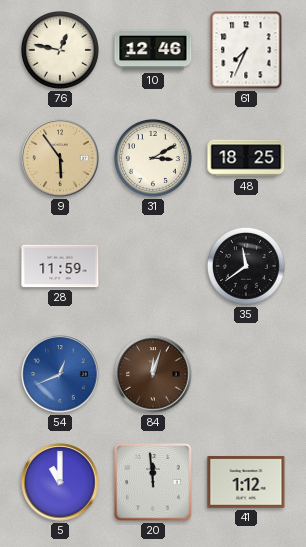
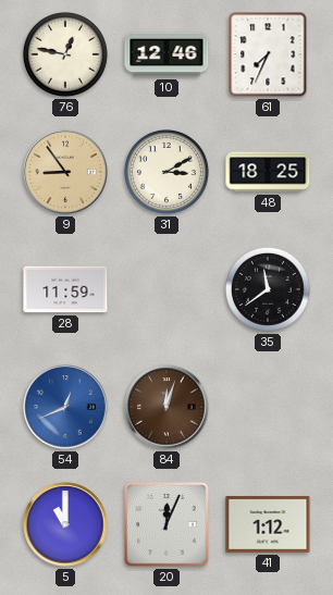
9: 5:54 -> 8:54
20: 11:59 -> 12:04
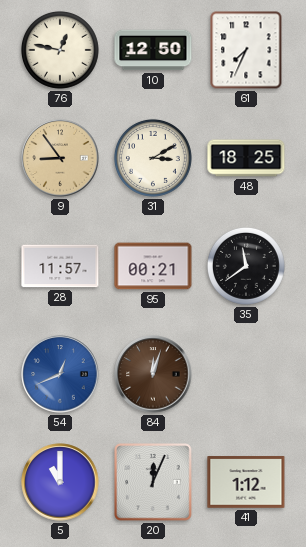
10: 12:46 -> 12:50
28: 11:59 -> 11:57
95: none -> 00:21
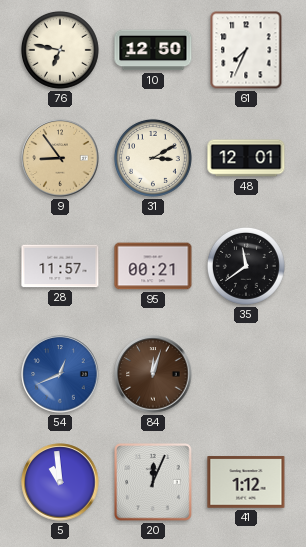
76: 12:47 -> 6:47
48: 18:25 -> 12:01
5: 11:00 -> 10:59
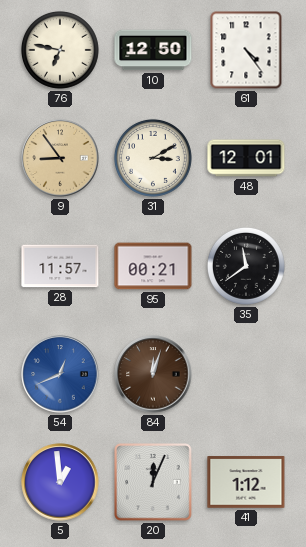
61: 7:34 -> 4:24
5: 10:59 -> 12:59
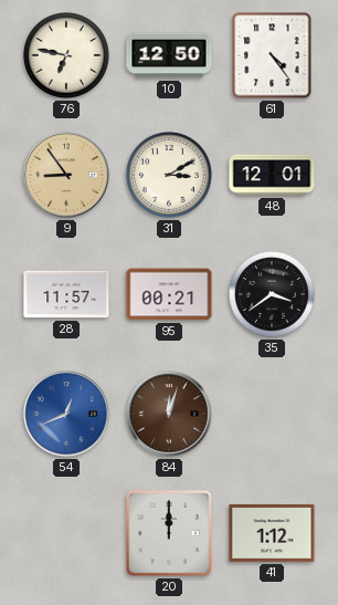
35: 11:39 -> 3:39
5: 12:59 -> none
20: 12:04 -> 12:00
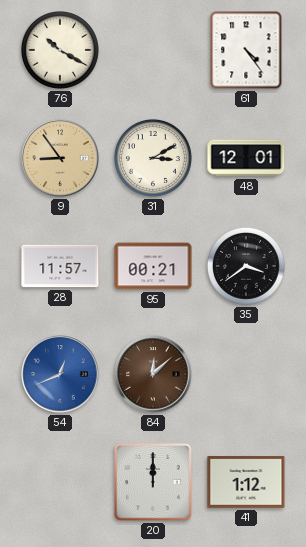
76: 6:47 -> 10:20
10: 12:50 -> none
84: 12:03 -> 12:08
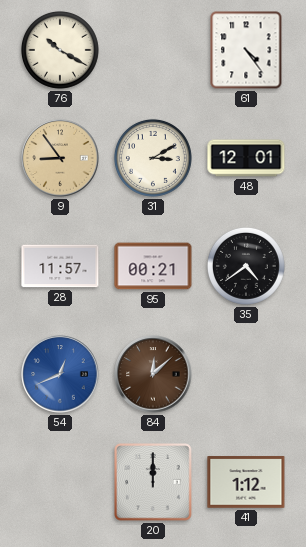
35: 3:39 -> 4:39
